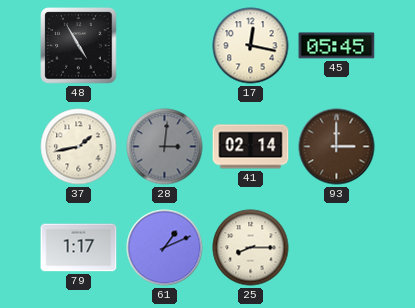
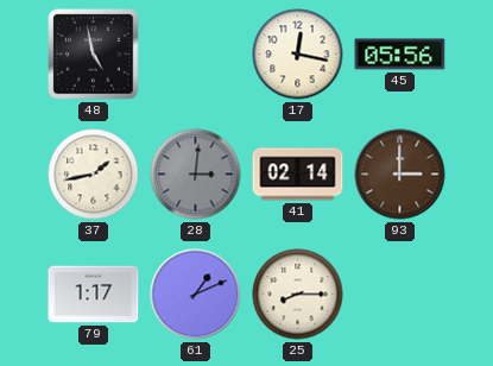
48: 4:55 -> 4:58
45: 05:45 -> 05:56
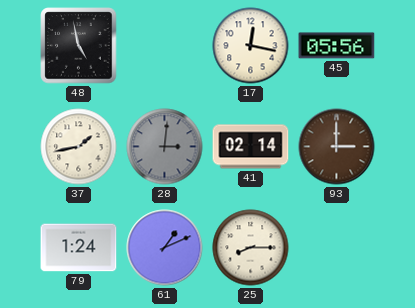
79: 1:17 -> 1:24
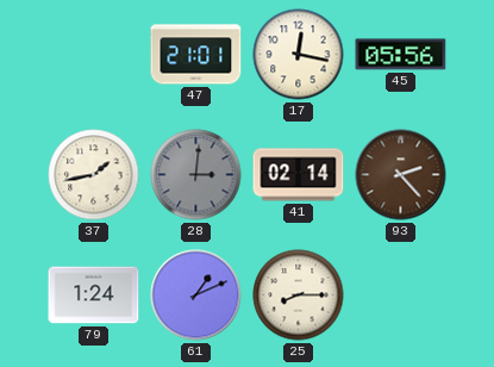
48: 4:58 -> none
47: none -> 21:01
93: 3:00 -> 2:23
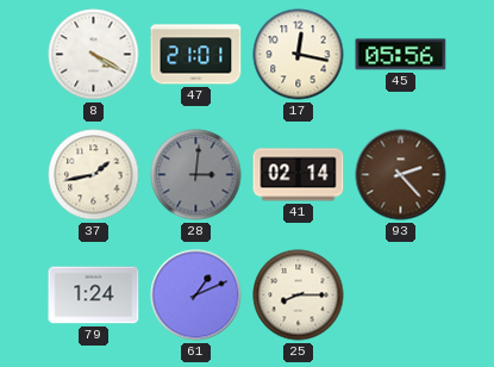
8: none -> 4:20
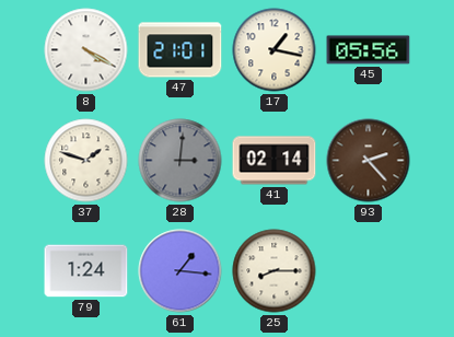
17: 12:17 -> 1:17
37: 1:43 -> 1:48
61: 1:11 -> 1:16
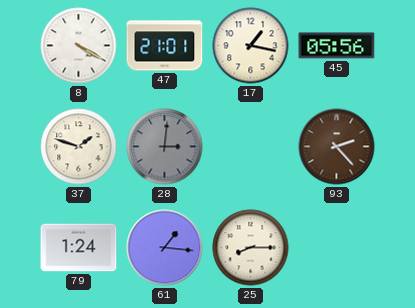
41: 02:14 -> none
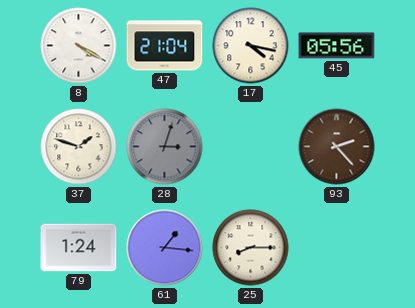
47: 21:01 -> 21:04
17: 1:17 -> 4:17
28: 3:01 -> 3:03
